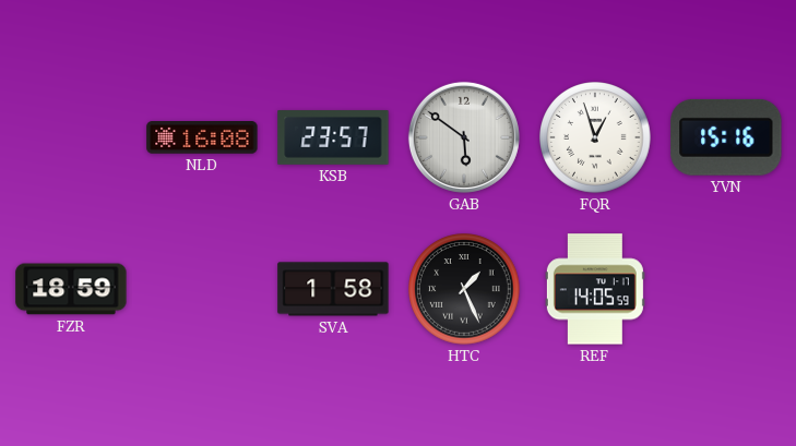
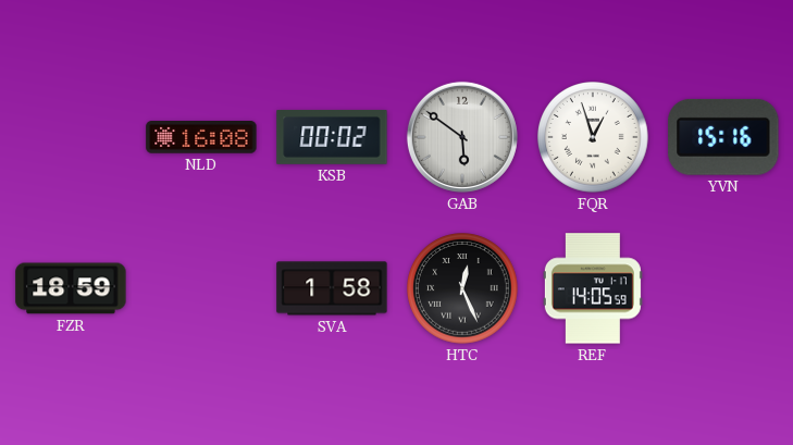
KSB: 23:57 -> 00:02
HTC: 1:26 -> 12:26
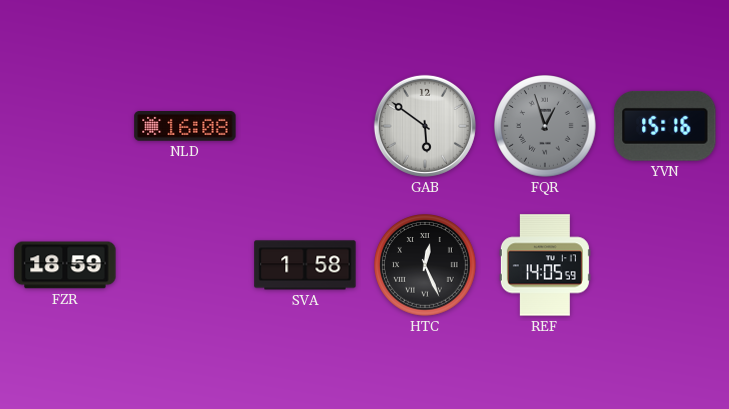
KSB: 00:02 -> none
FQR dial: white -> grey
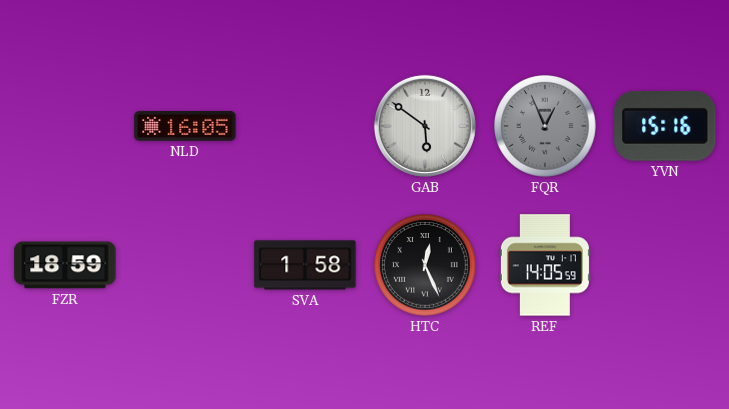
NLD: 16:08 -> 16:05
FQR: 12:57 -> 12:56
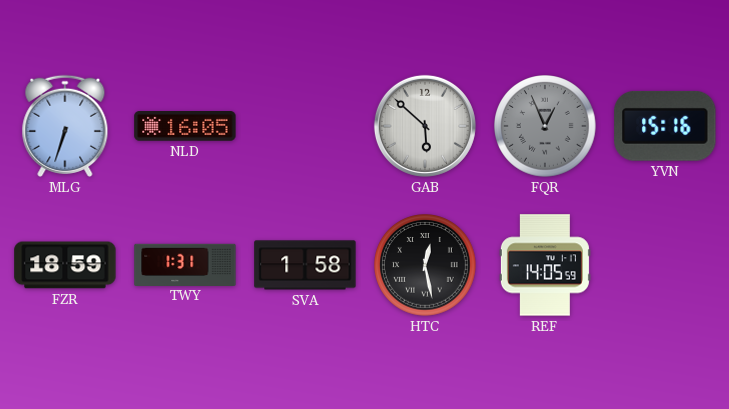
MLG: none -> 6:33
GAB: 5:51 -> 5:52
TWY: none -> 1:31
HTC: 12:26 -> 12:28
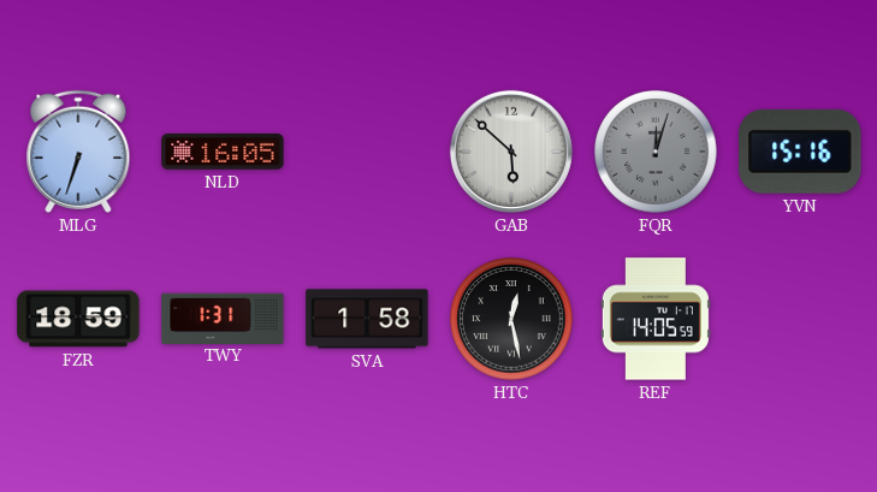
FQR: 12:56 -> 12:03
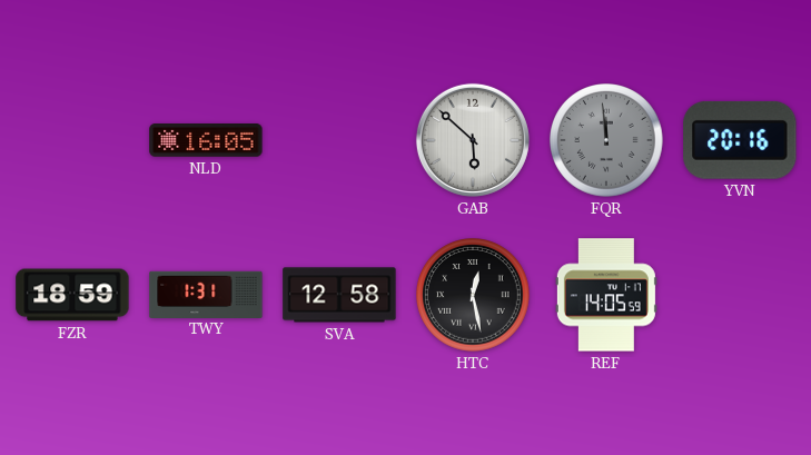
MLG: 6:33 -> none
FQR: 12:03 -> 11:59
YVN: 15:16 -> 20:16
SVA: 1:58 -> 12:58
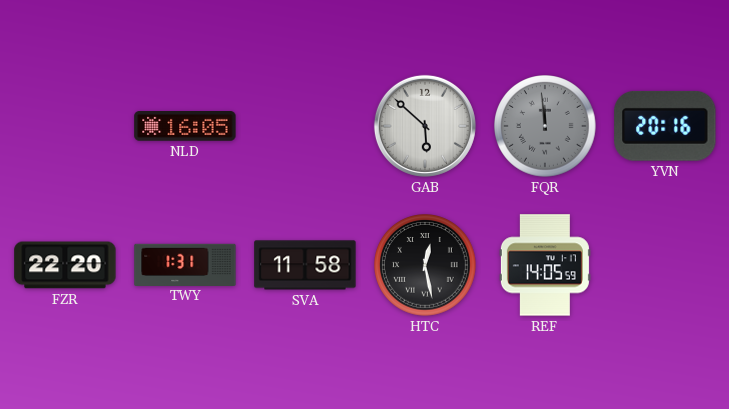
FZR: 18:59 -> 22:20
SVA: 12:58 -> 11:58
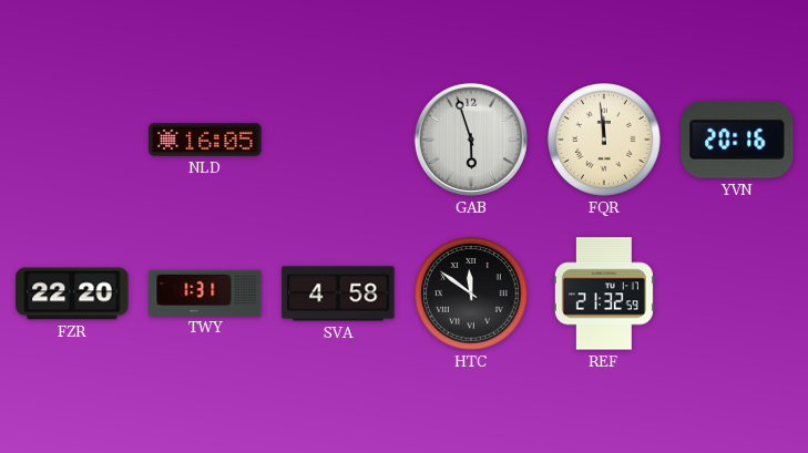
GAB: 5:52 -> 5:57
FQR dial: grey -> cream
SVA: 11:58 -> 4:58
HTC: 12:28 -> 11:51
REF: 14:05 -> 21:32
